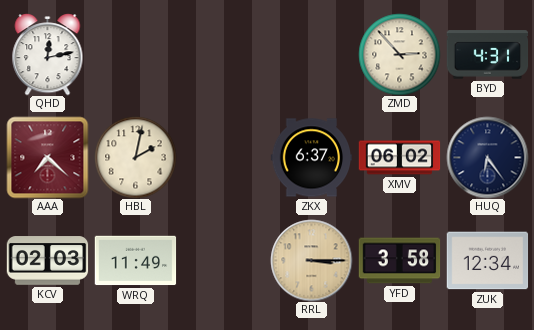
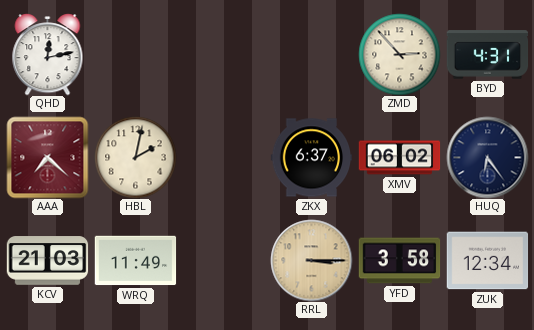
KCV: 02:03 -> 21:03
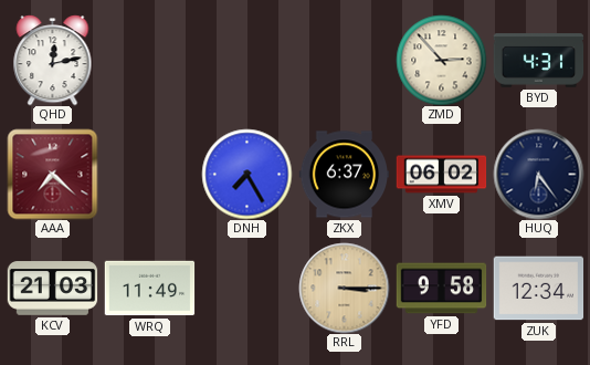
HBL: 2:02 -> none
DNH: none -> 7:25
YFD: 3:58 -> 9:58
